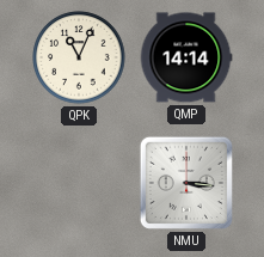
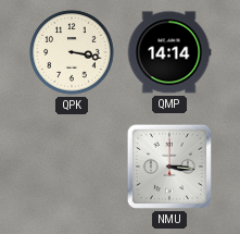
QPK: 11:04 -> 3:17
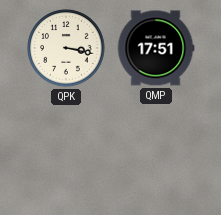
QMP: 14:14 -> 17:51
NMU: 3:16 -> none
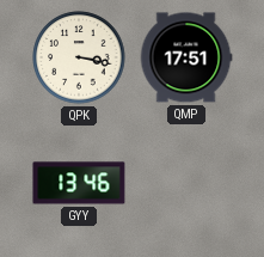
GYY: none -> 13:46
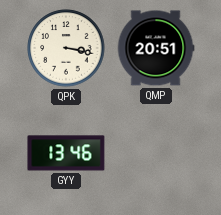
QMP: 17:51 -> 20:51
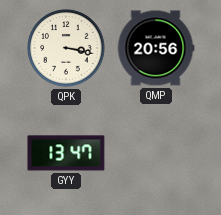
QMP: 20:51 -> 20:56
GYY: 13:46 -> 13:47
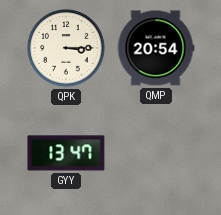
QPK: 3:17 -> 3:15
QMP: 20:56 -> 20:54
